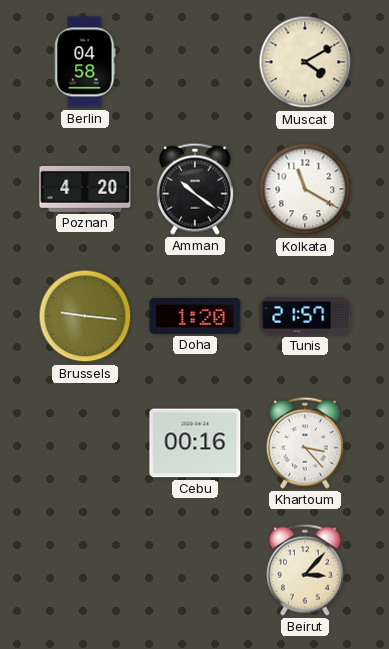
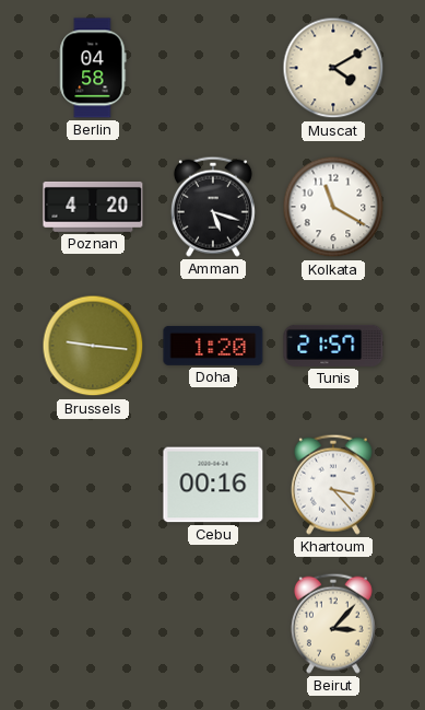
Amman: 10:21 -> 5:18
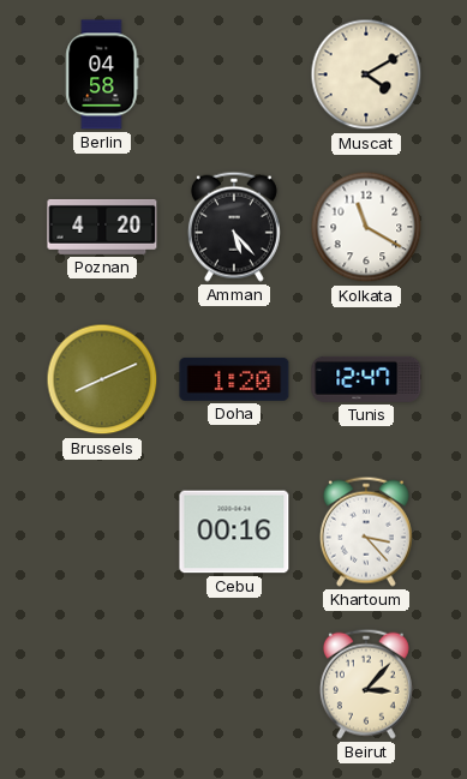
Amman: 5:18 -> 5:23
Brussels: 9:16 -> 8:11
Tunis: 21:57 -> 12:47
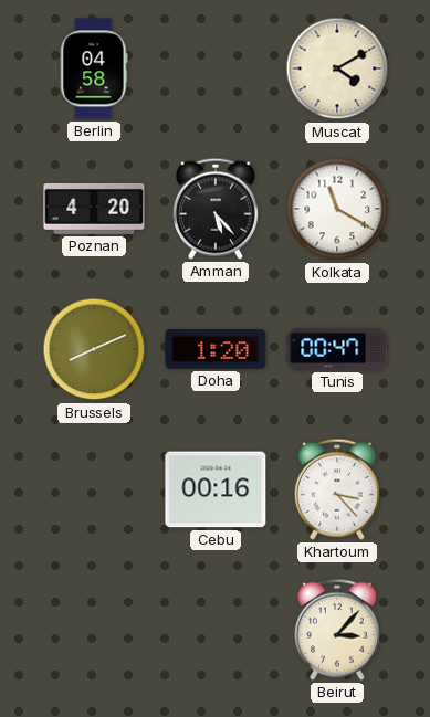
Tunis: 12:47 -> 00:47
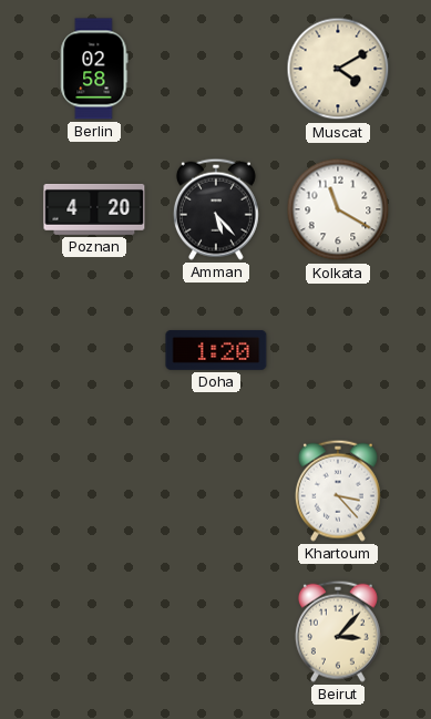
Berlin: 04:58 -> 02:58
Brussels: 8:11 -> none
Tunis: 00:47 -> none
Cebu: 00:16 -> none
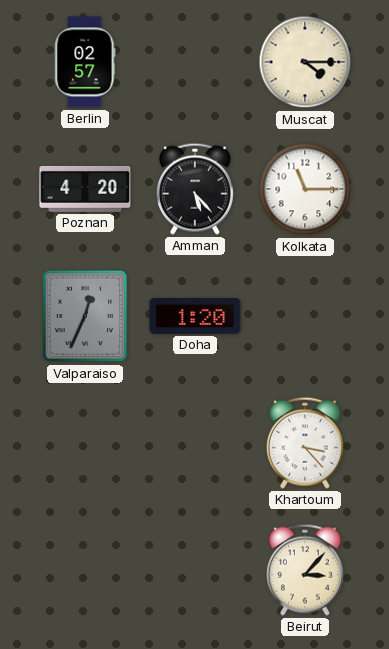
Berlin: 02:58 -> 02:57
Muscat: 4:10 -> 4:15
Kolkata: 11:20 -> 11:15
Valparaiso: none -> 12:34
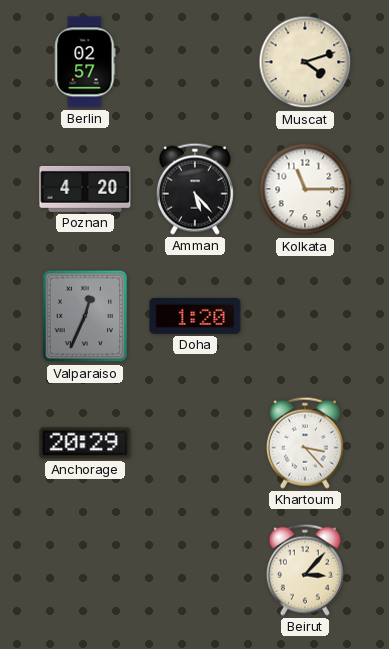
Muscat: 4:15 -> 4:12
Anchorage: none -> 20:29
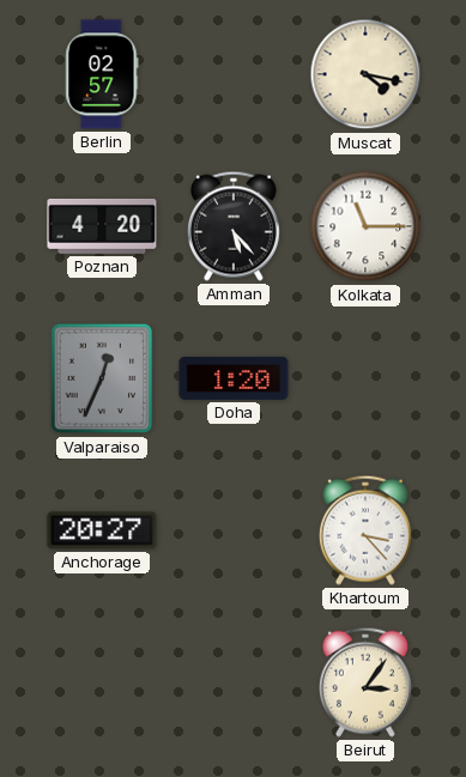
Muscat: 4:12 -> 4:17
Anchorage: 20:29 -> 20:27
Beirut: 3:07 -> 3:06
